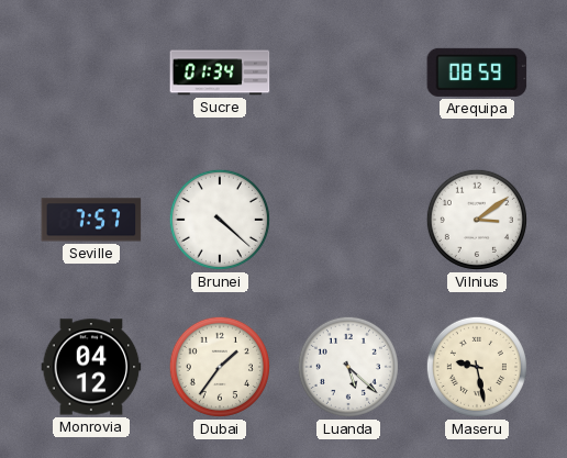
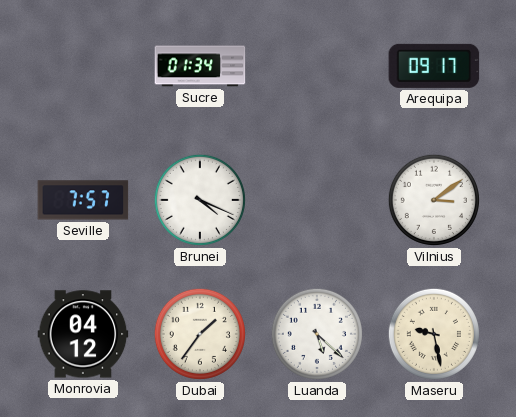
Arequipa: 08:59 -> 09:17
Brunei: 4:22 -> 4:19
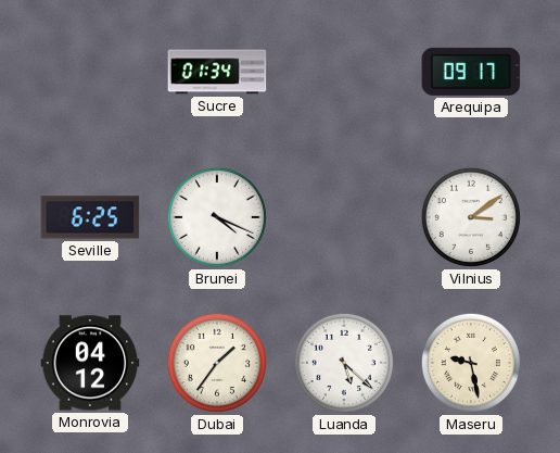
Seville: 7:57 -> 6:25
